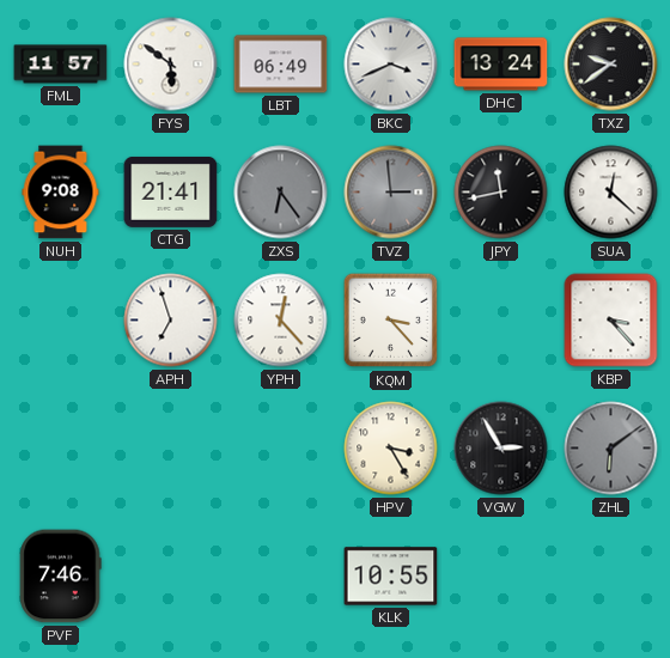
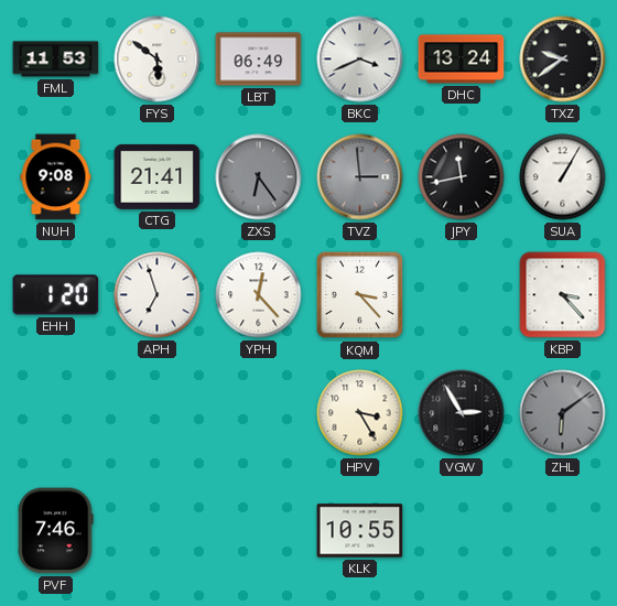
FML: 11:57 -> 11:53
SUA: 12:22 -> 1:05
EHH: none -> 1:20
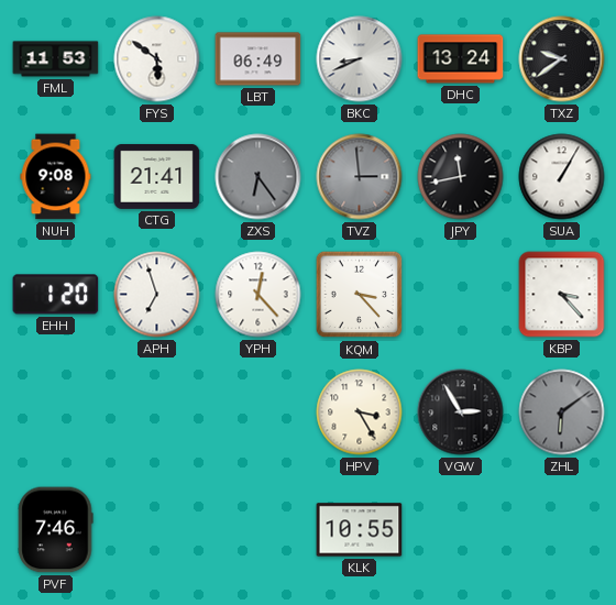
BKC: 3:41 -> 8:41
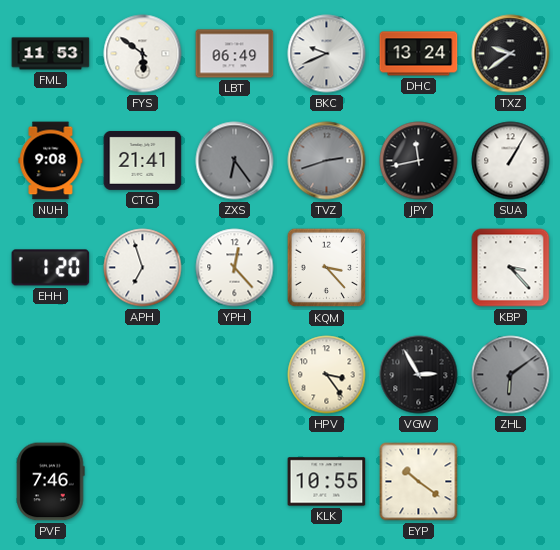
BKC: 8:41 -> 9:41
TVZ: 2:59 -> 2:42
HPV: 3:25 -> 3:24
EYP: none -> 10:21
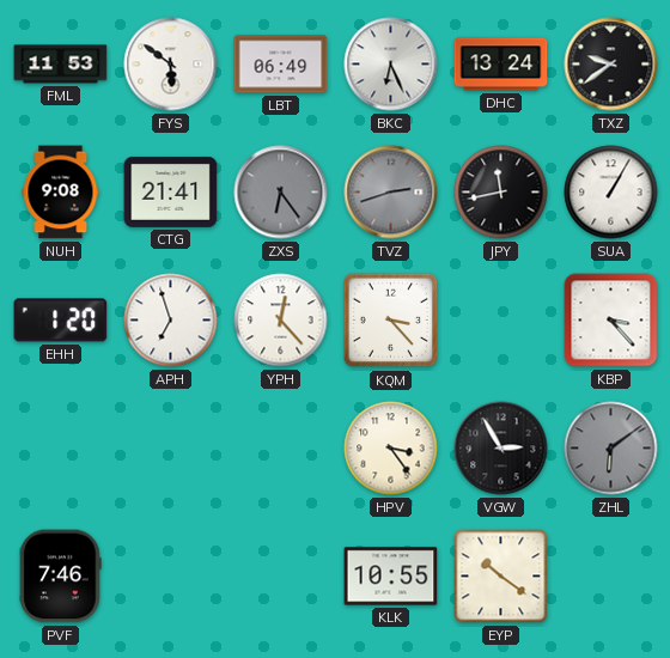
BKC: 9:41 -> 6:26
